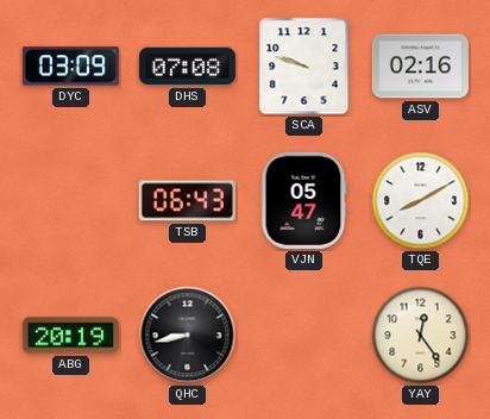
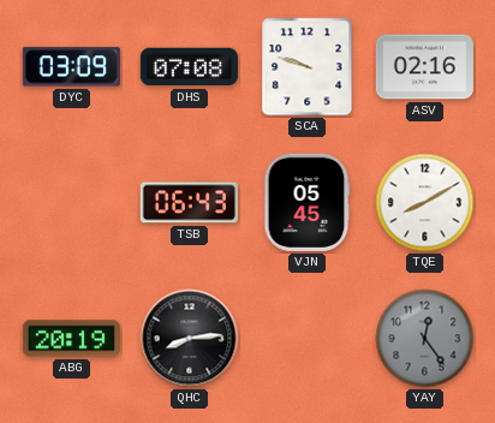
VJN: 05:47 -> 05:45
QHC: 8:43 -> 8:14
YAY dial: cream -> grey
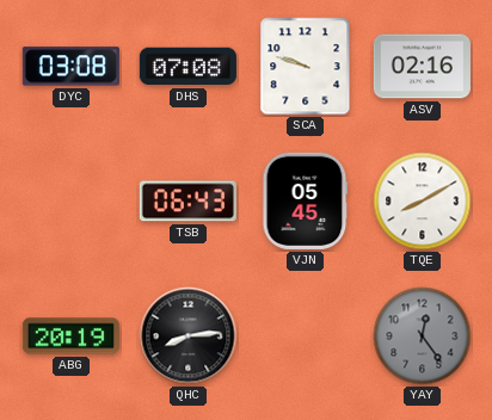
DYC: 03:09 -> 03:08
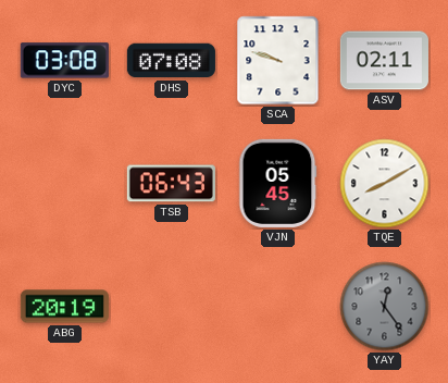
ASV: 02:16 -> 02:11
QHC: 8:14 -> none
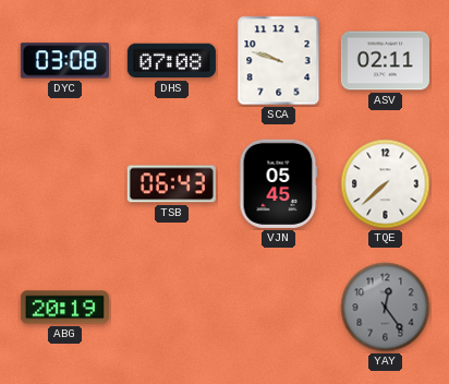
TQE: 8:10 -> 7:38
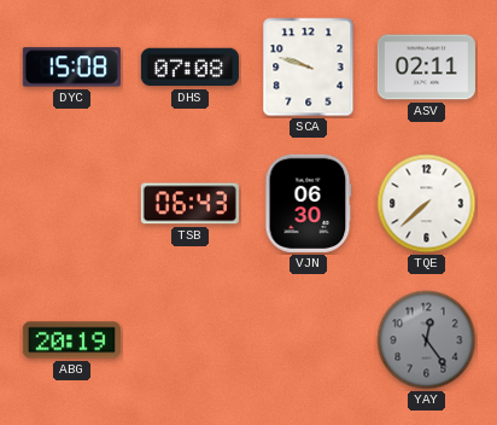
DYC: 03:08 -> 15:08
VJN: 05:45 -> 06:30
